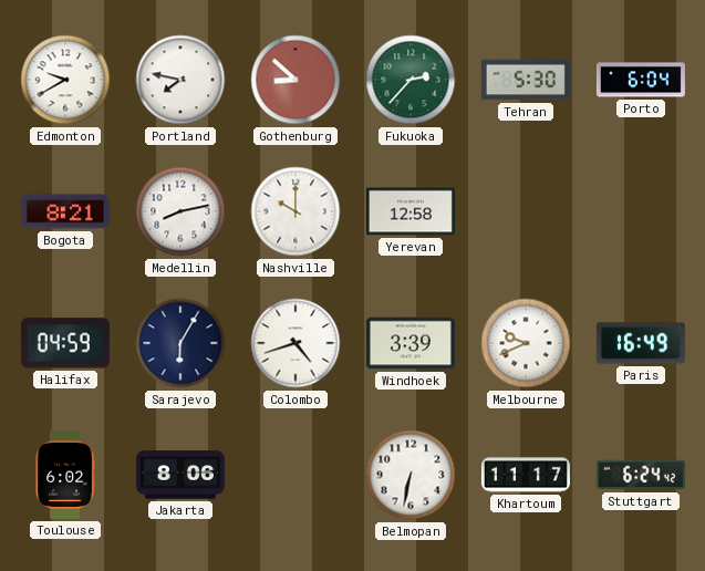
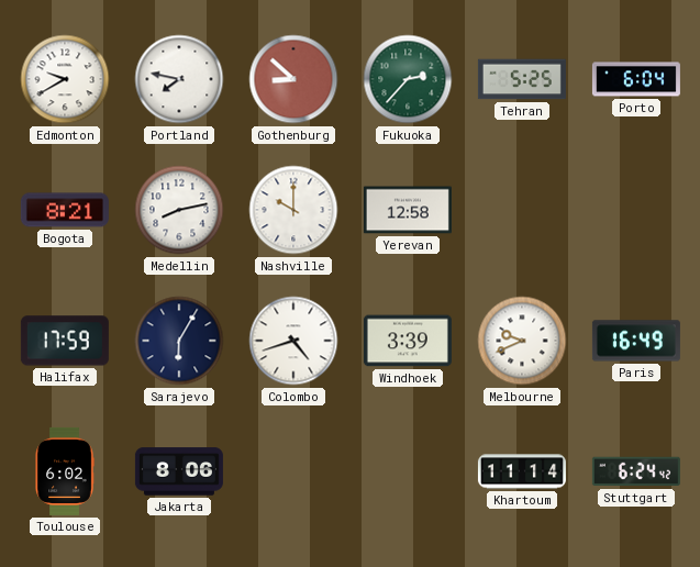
Tehran: 5:30 -> 5:25
Halifax: 04:59 -> 17:59
Belmopan: 6:32 -> none
Khartoum: 11:17 -> 11:14
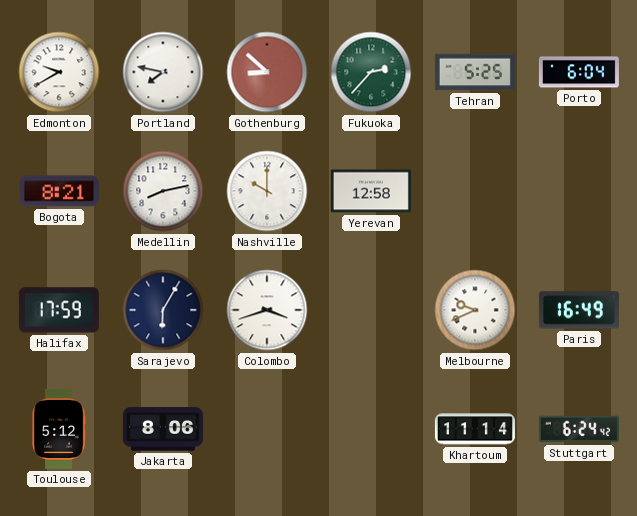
Colombo: 4:42 -> 3:42
Windhoek: 3:39 -> none
Toulouse: 6:02 -> 5:12
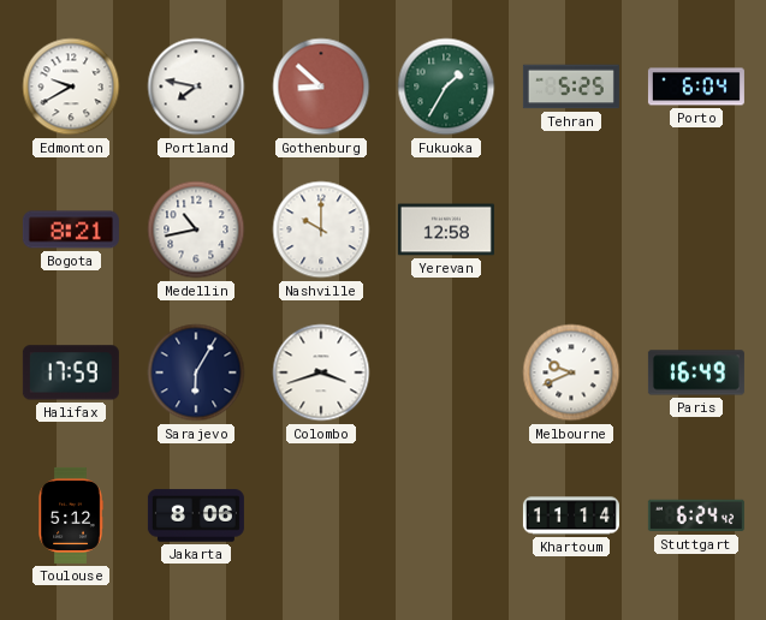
Fukuoka: 2:37 -> 1:35
Medellin: 8:13 -> 10:43
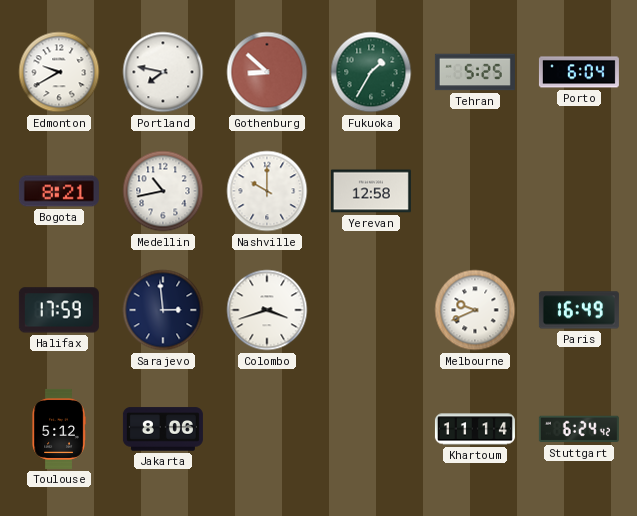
Sarajevo: 6:05 -> 2:59
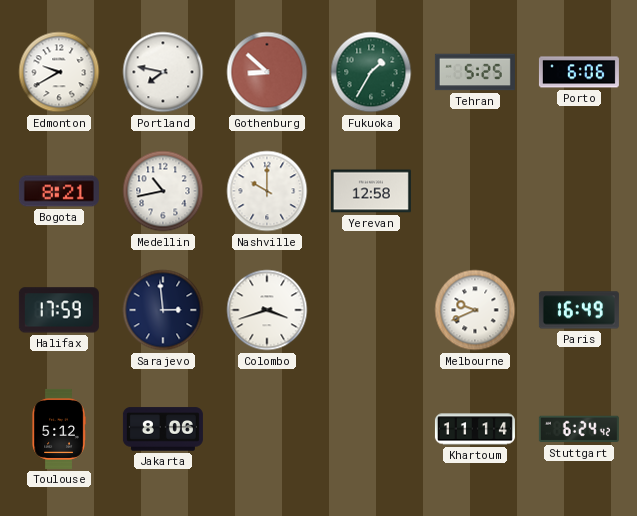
Porto: 6:04 -> 6:06
